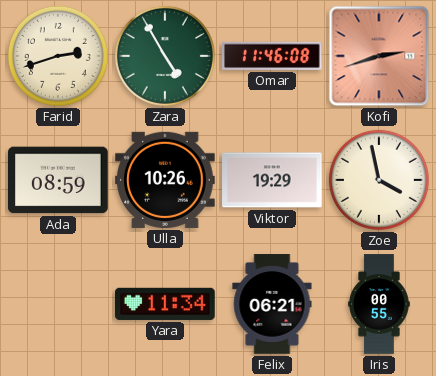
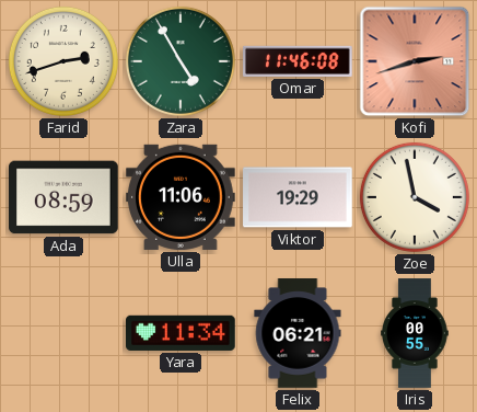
Ulla: 10:26 -> 11:06
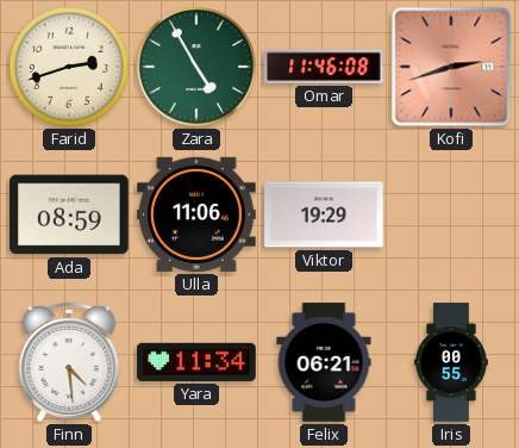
Zoe: 3:58 -> none
Finn: none -> 4:29
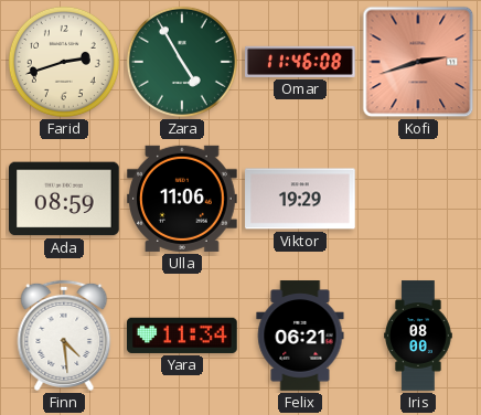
Iris: 00:55 -> 08:00
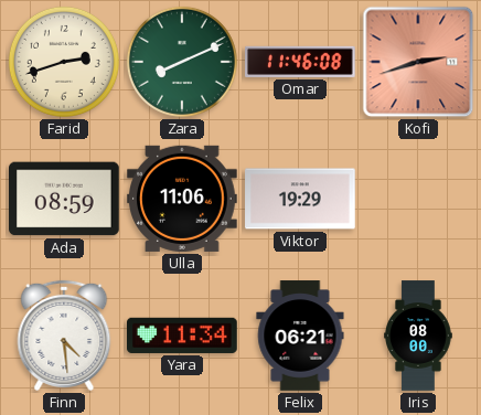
Zara: 4:55 -> 8:11
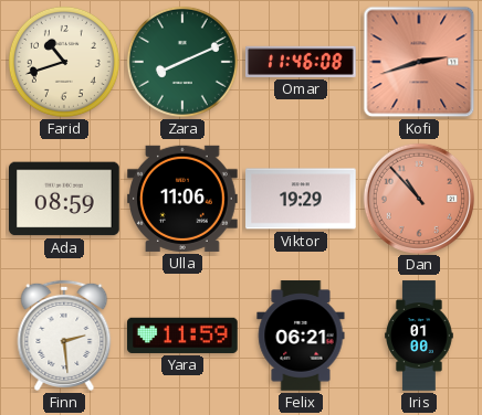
Farid: 2:42 -> 10:42
Dan: none -> 10:53
Finn: 4:29 -> 2:29
Yara: 11:34 -> 11:59
Iris: 08:00 -> 01:00
